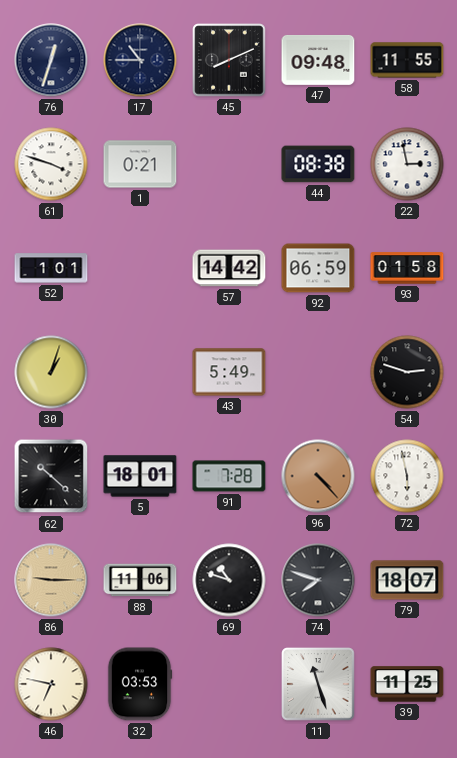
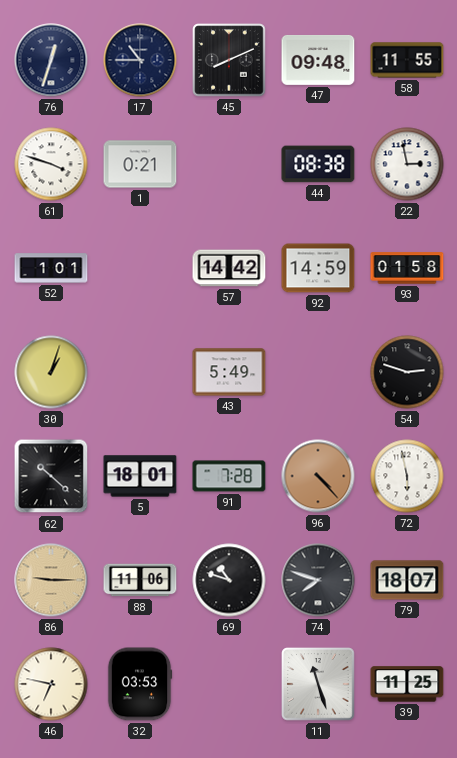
92: 06:59 -> 14:59
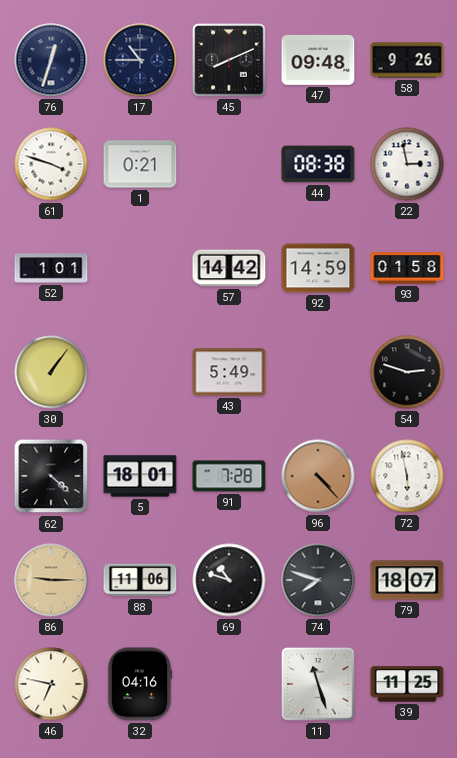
58: 11:55 -> 9:26
30: 1:03 -> 1:06
62: 10:22 -> 4:22
32: 03:53 -> 04:16
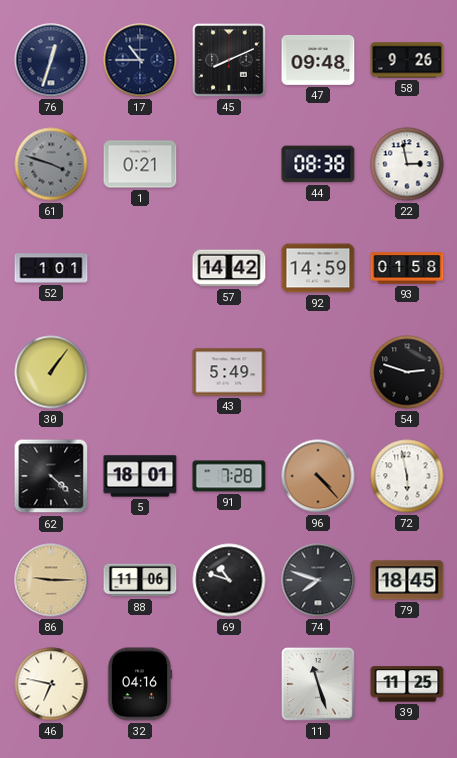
61 dial: white -> grey
79: 18:07 -> 18:45
